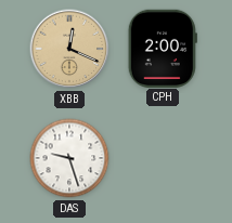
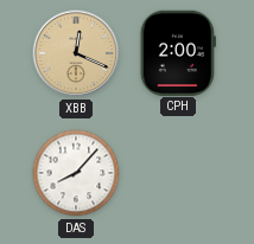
DAS: 9:27 -> 8:07
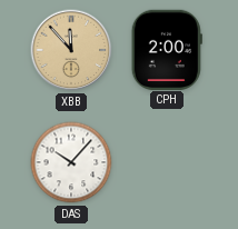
XBB: 12:19 -> 11:53
DAS: 8:07 -> 10:07
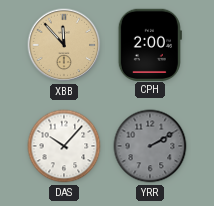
YRR: none -> 2:10
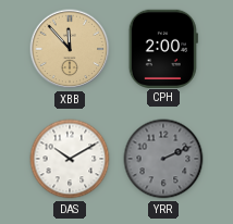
DAS: 10:07 -> 10:10
YRR: 2:10 -> 2:11
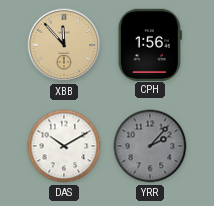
CPH: 2:00 -> 1:56
YRR: 2:11 -> 2:07
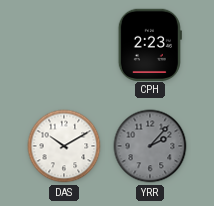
XBB: 11:53 -> none
CPH: 1:56 -> 2:23
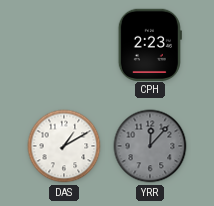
DAS: 10:10 -> 1:10
YRR: 2:07 -> 12:07
